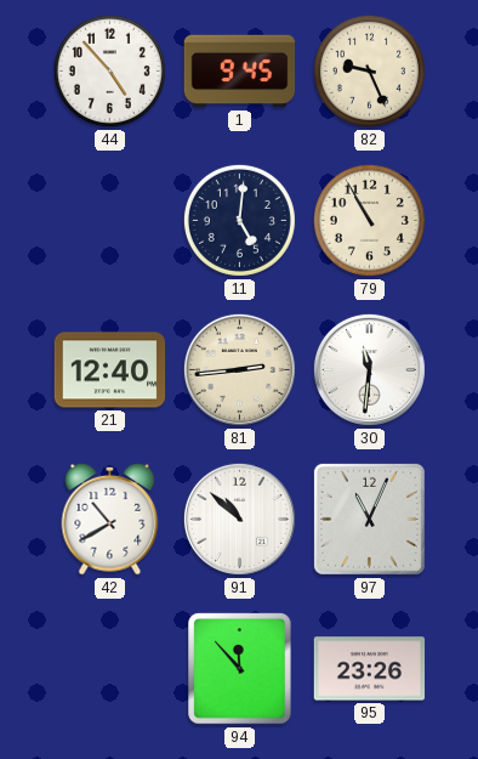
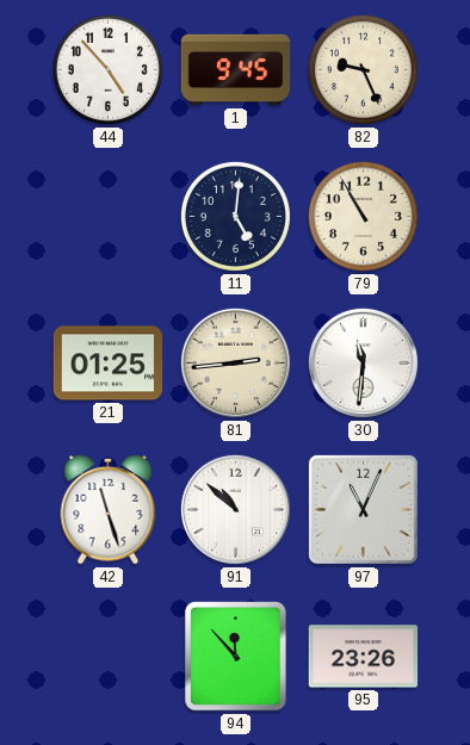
21: 12:40 -> 01:25
42: 10:40 -> 11:27
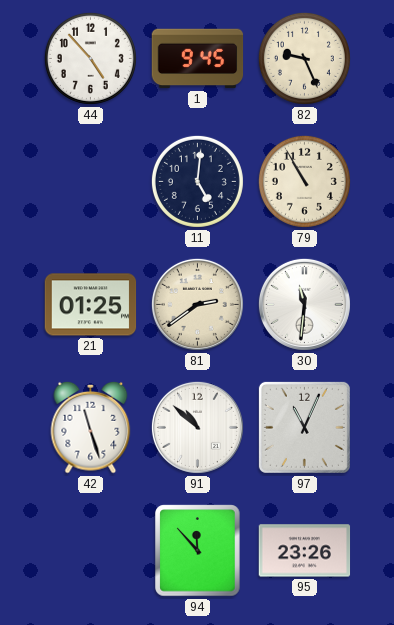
81: 2:44 -> 2:39
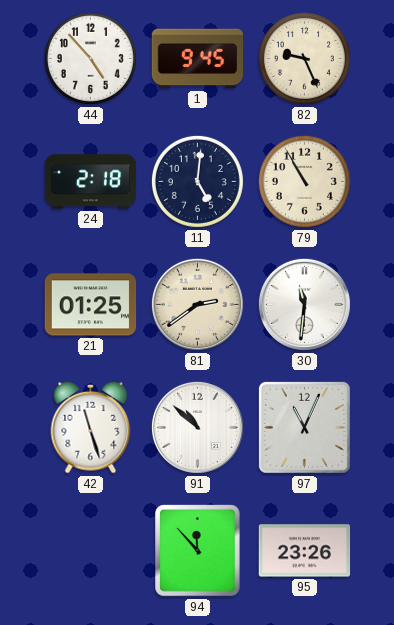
24: none -> 2:18
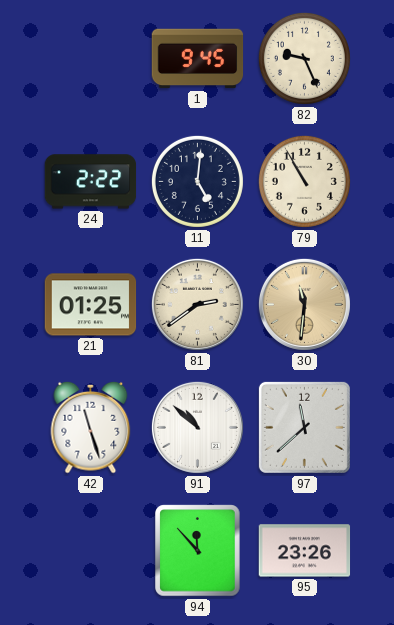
44: 4:53 -> none
24: 2:18 -> 2:22
30 dial: white -> champagne
97: 11:04 -> 11:38
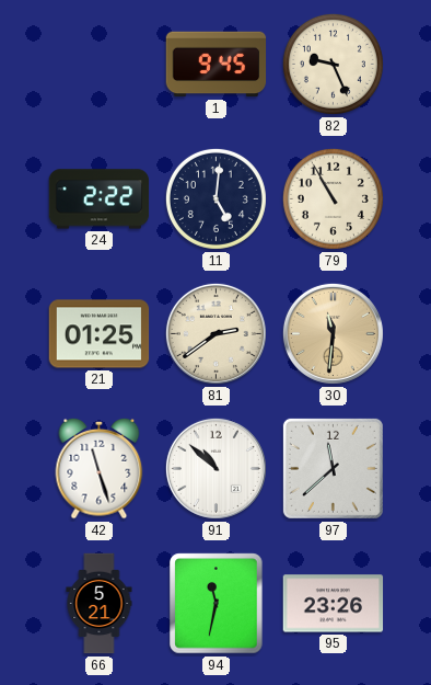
66: none -> 5:21
94: 11:53 -> 11:32
